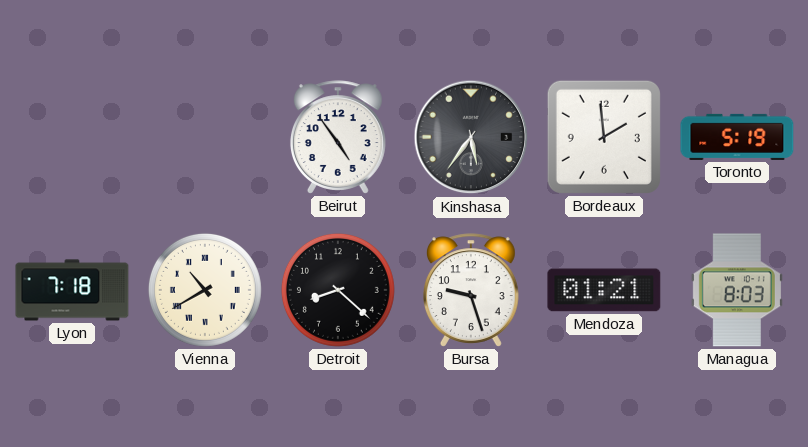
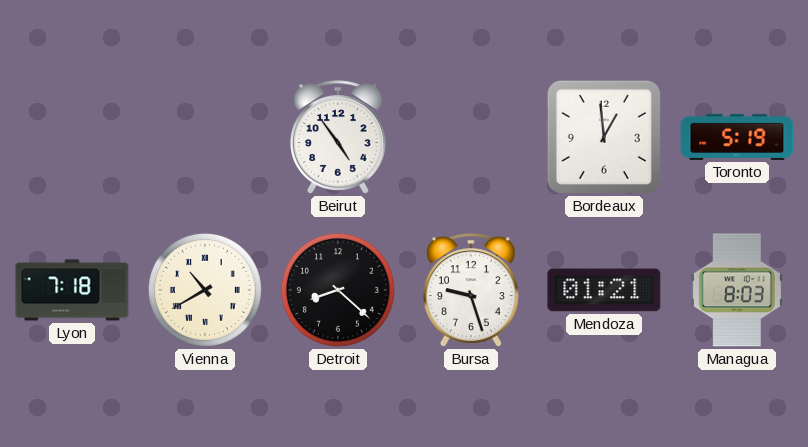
Kinshasa: 5:36 -> none
Bordeaux: 1:59 -> 12:59
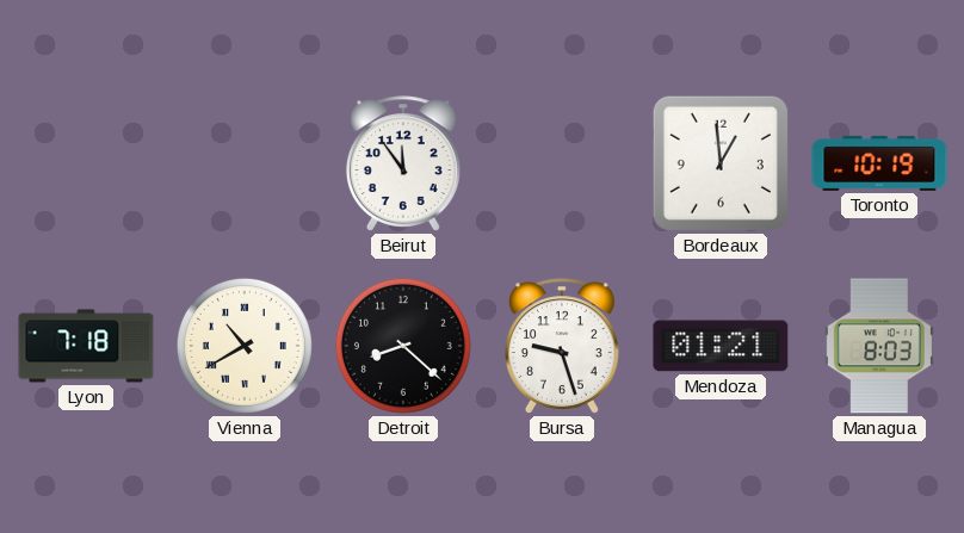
Beirut: 4:54 -> 11:54
Toronto: 5:19 -> 10:19
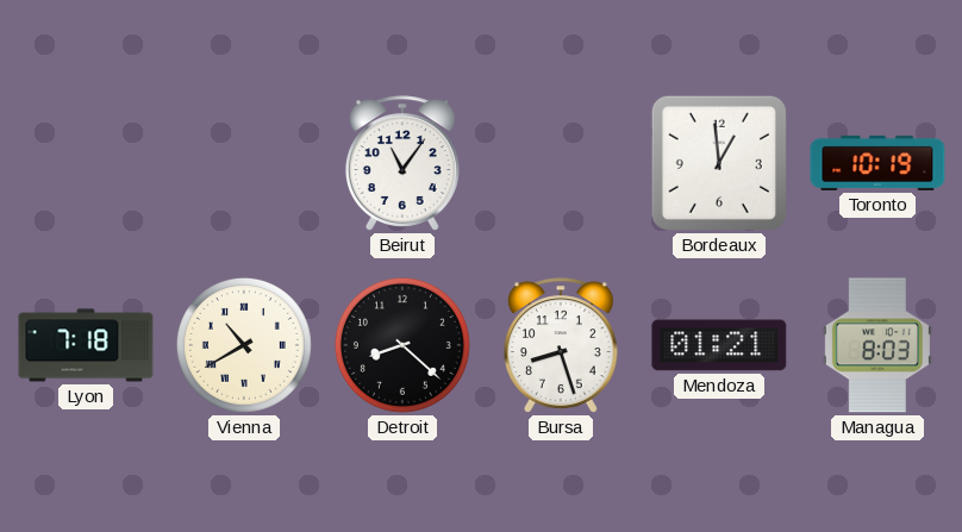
Beirut: 11:54 -> 11:06
Bursa: 9:27 -> 8:27
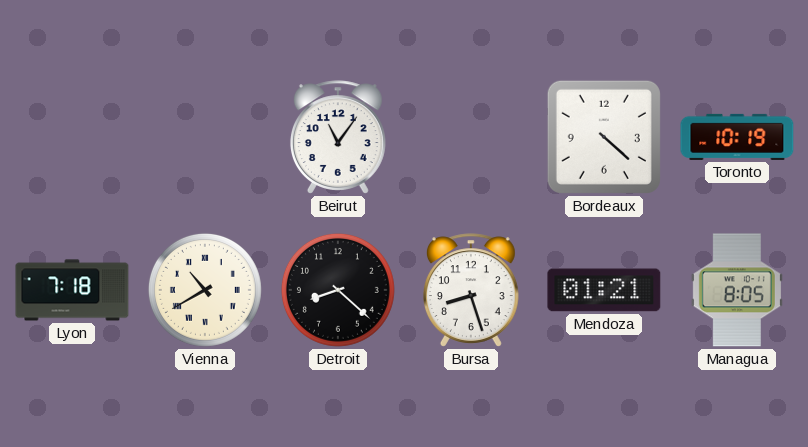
Bordeaux: 12:59 -> 4:22
Managua: 8:03 -> 8:05
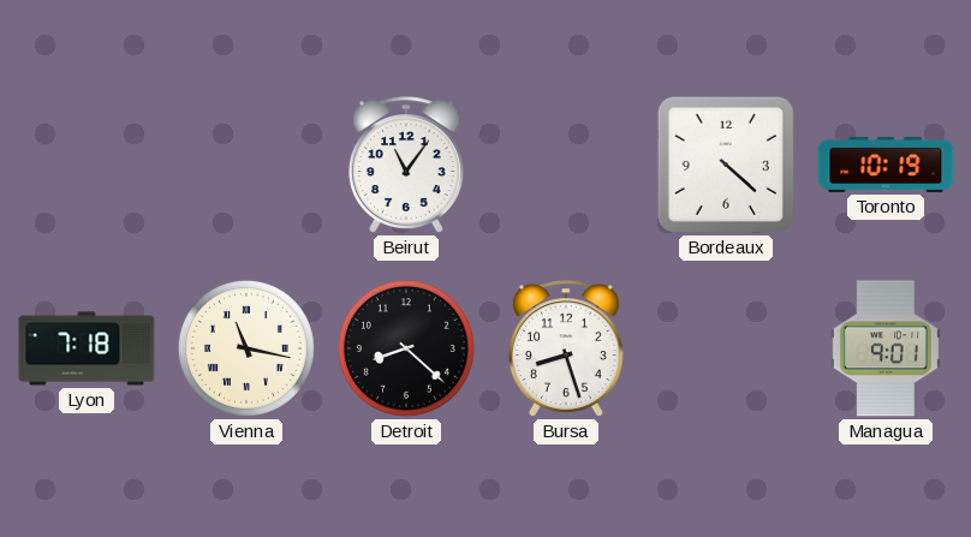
Vienna: 10:40 -> 11:17
Mendoza: 01:21 -> none
Managua: 8:05 -> 9:01
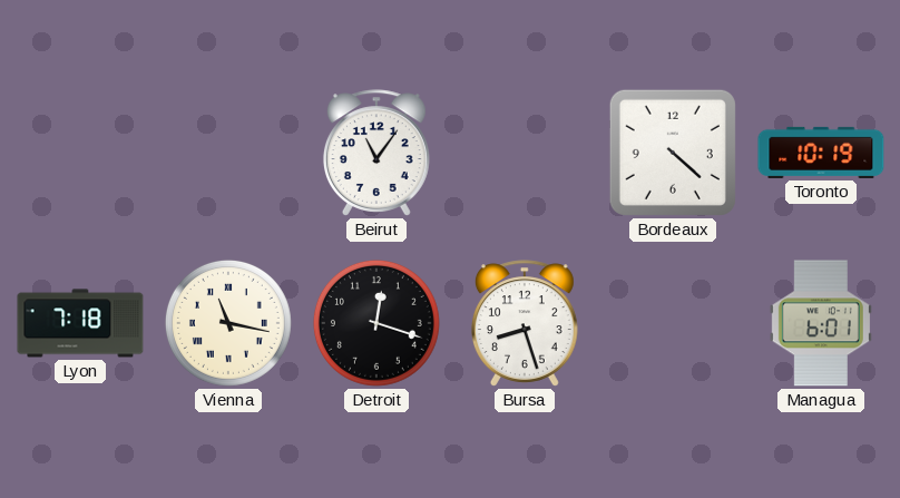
Detroit: 8:22 -> 12:18
Managua: 9:01 -> 6:01
